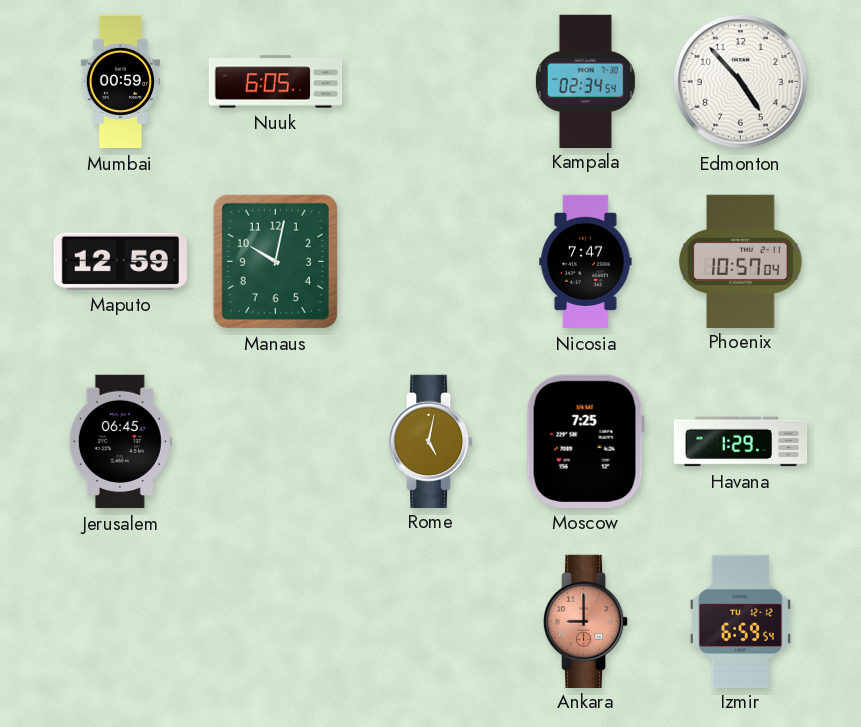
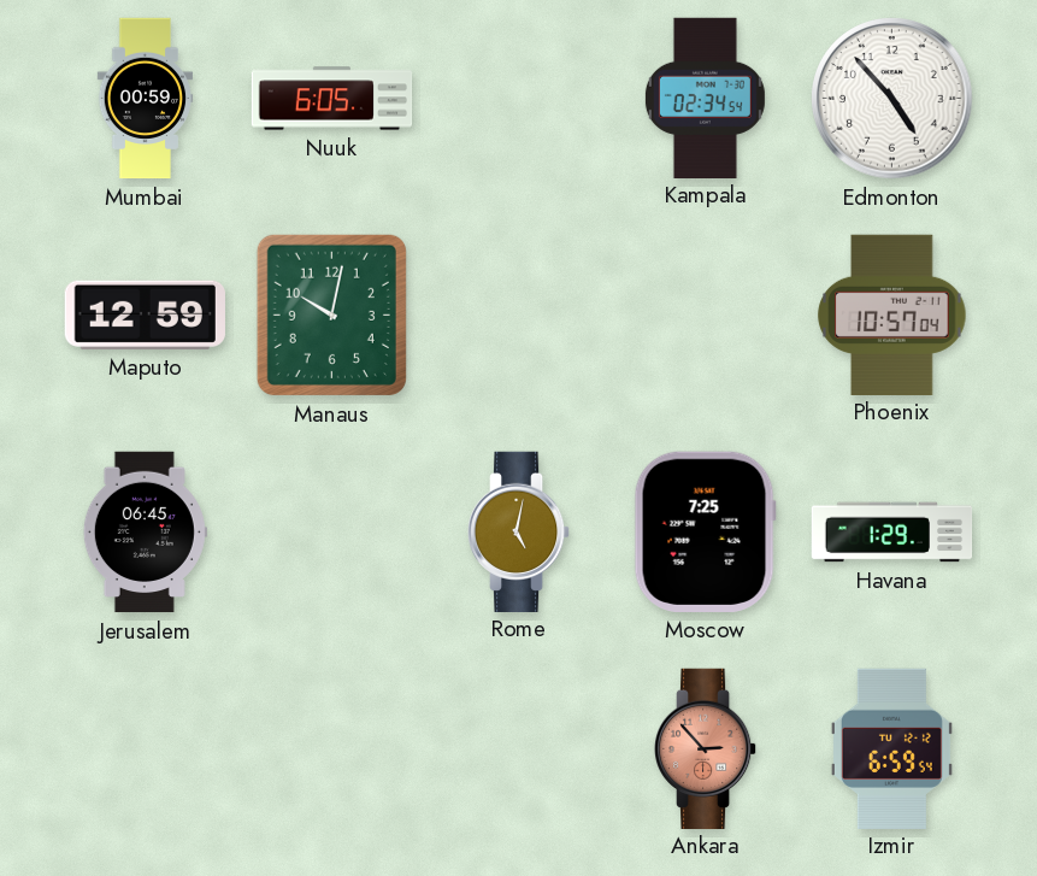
Nicosia: 7:47 -> none
Ankara: 9:00 -> 2:53
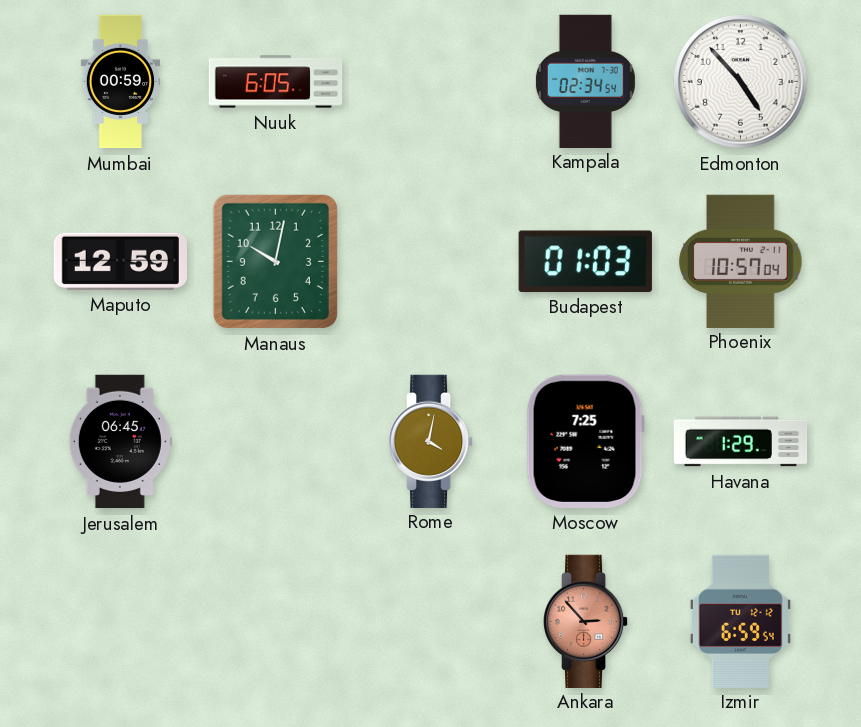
Budapest: none -> 01:03
Rome: 5:02 -> 4:02
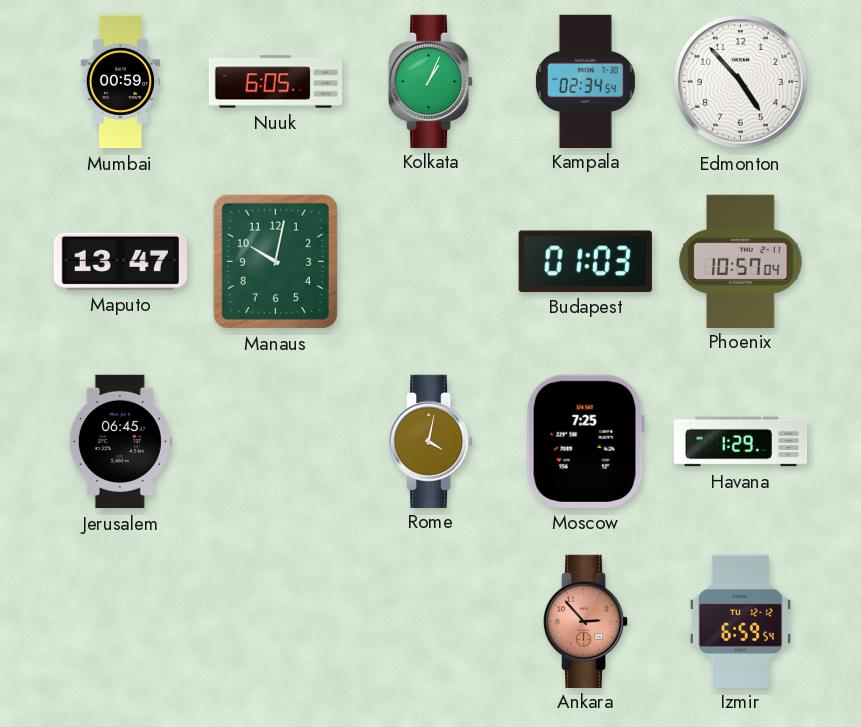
Kolkata: none -> 1:04
Maputo: 12:59 -> 13:47
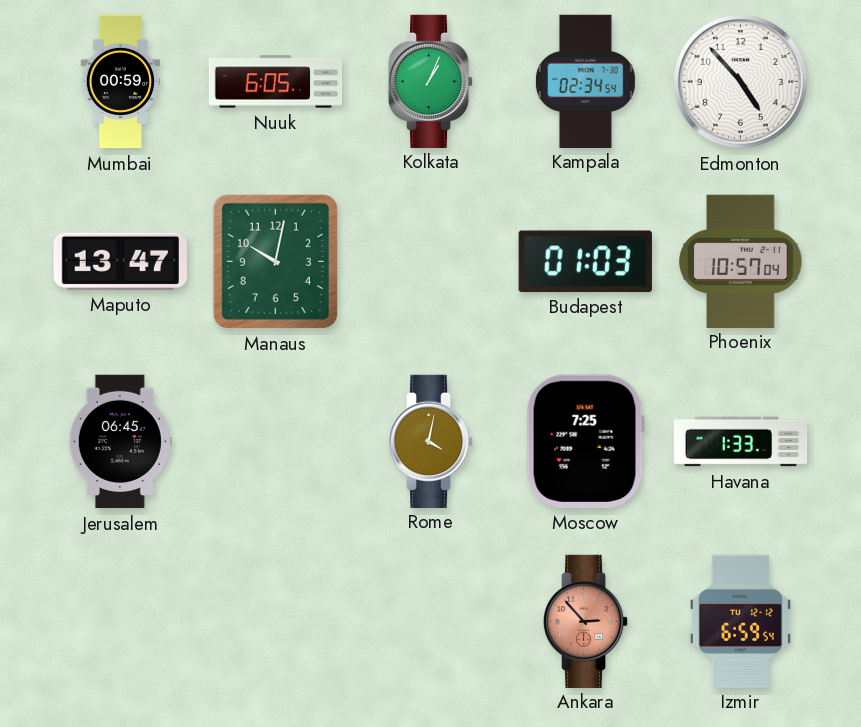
Havana: 1:29 -> 1:33
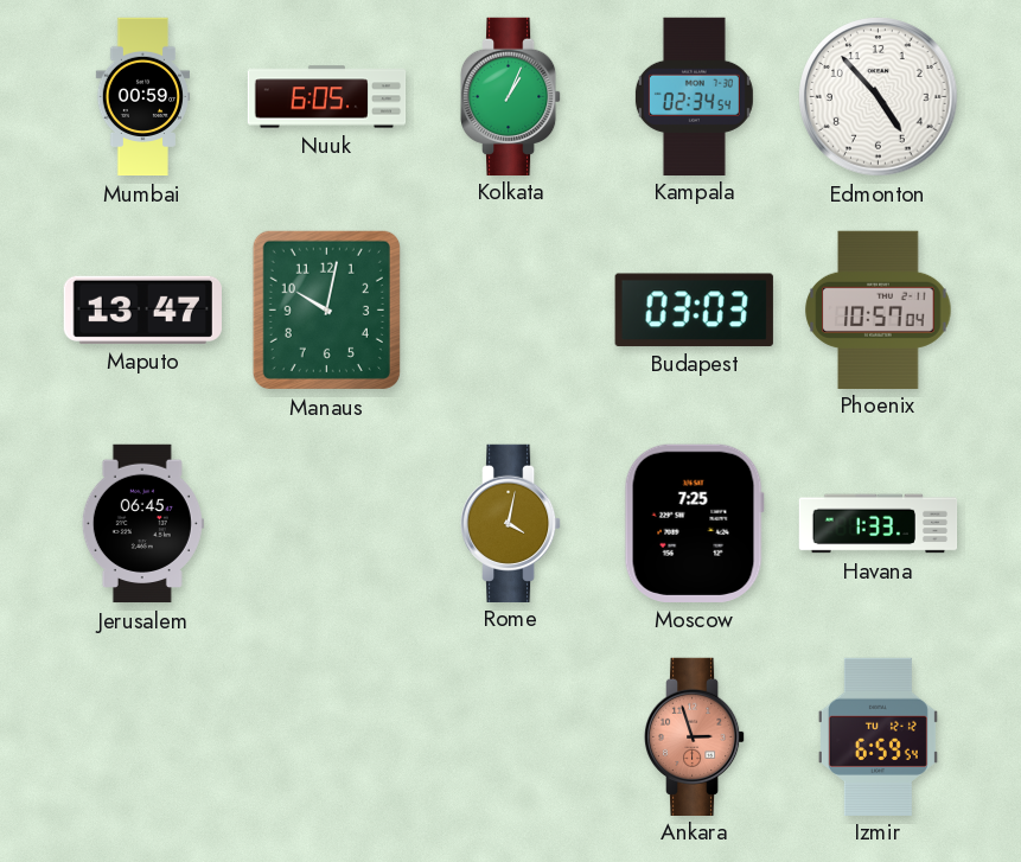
Budapest: 01:03 -> 03:03
Ankara: 2:53 -> 2:57
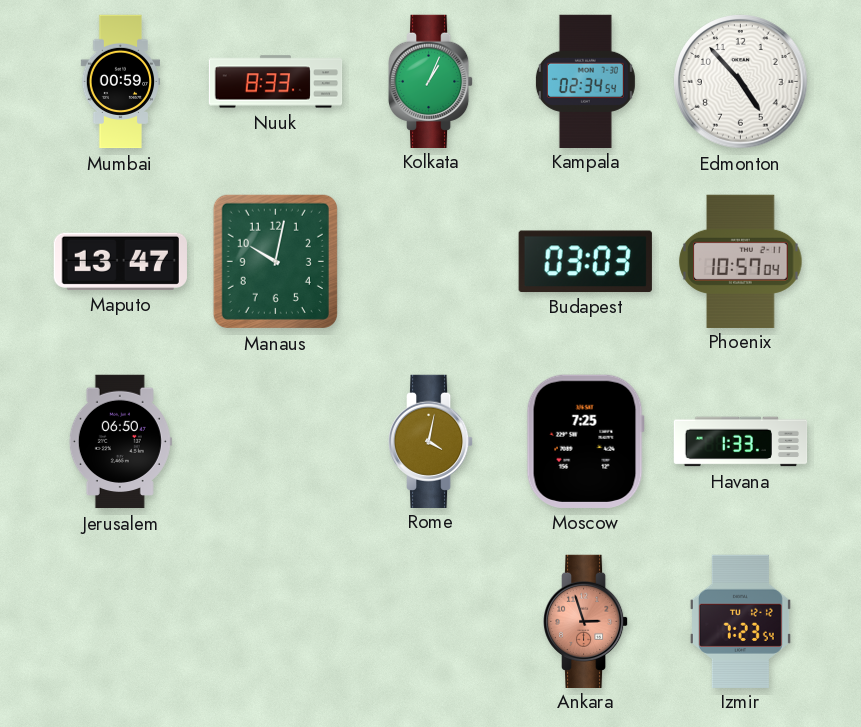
Nuuk: 6:05 -> 8:33
Jerusalem: 06:45 -> 06:50
Izmir: 6:59 -> 7:23
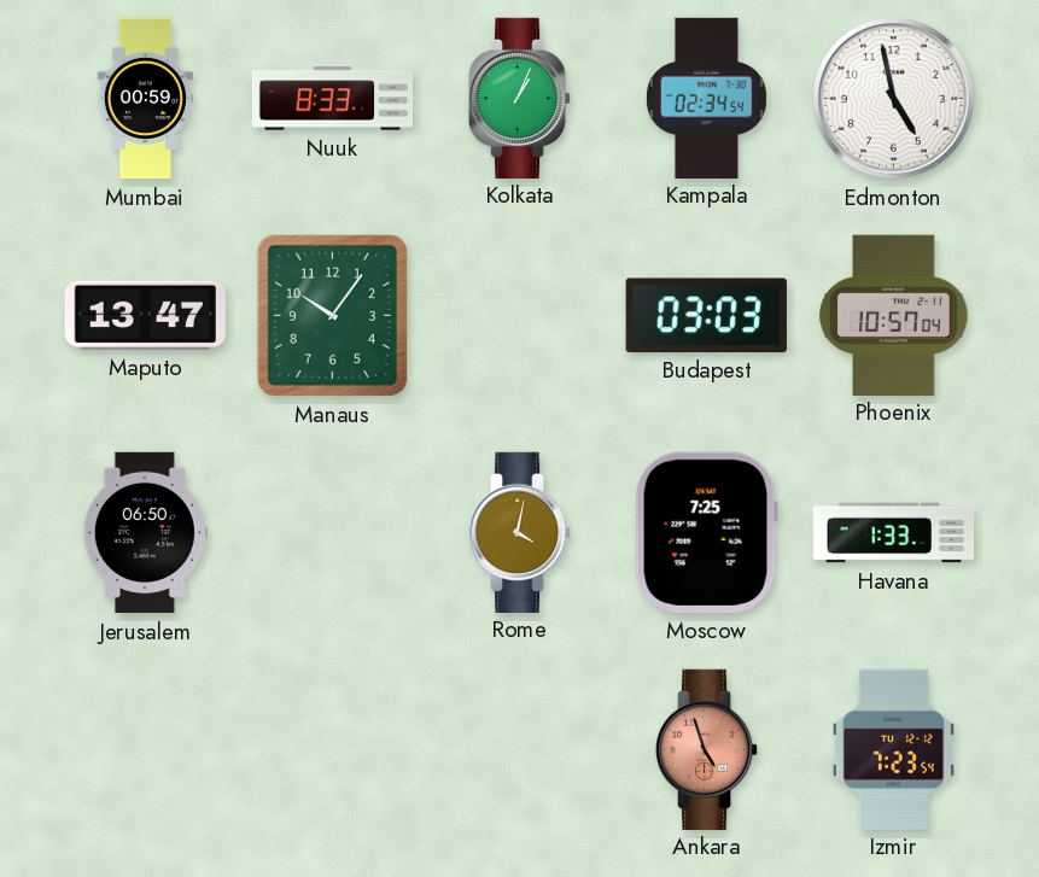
Edmonton: 4:53 -> 4:58
Manaus: 10:02 -> 10:06
Ankara: 2:57 -> 4:57
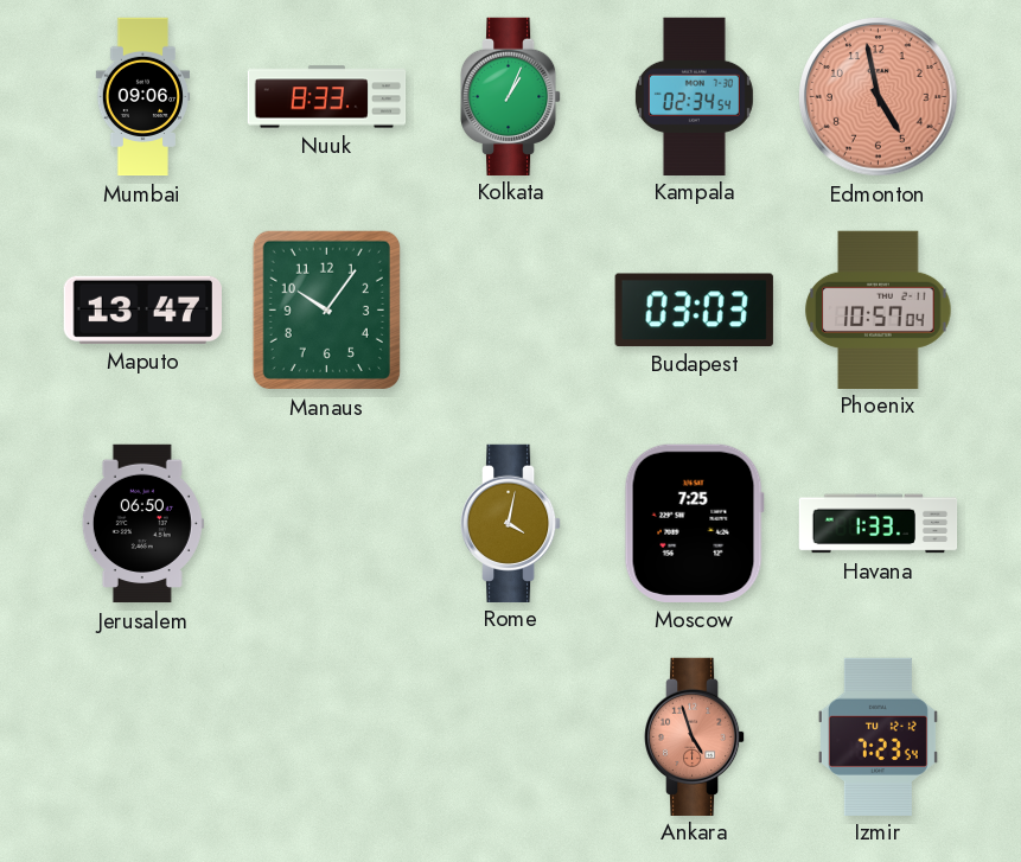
Mumbai: 00:59 -> 09:06
Edmonton dial: white -> salmon
